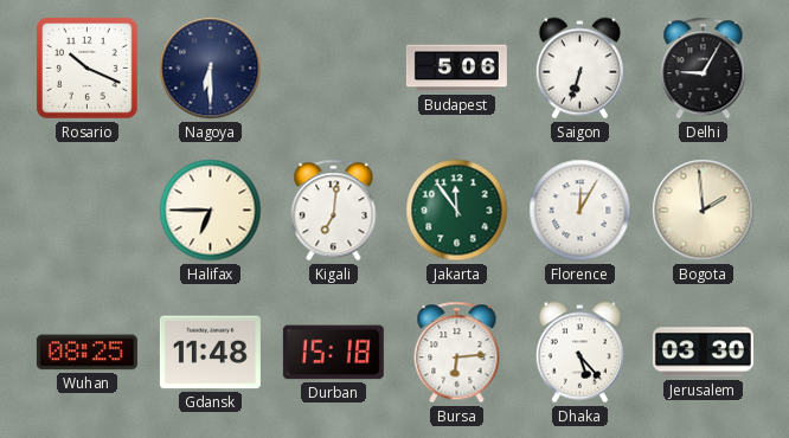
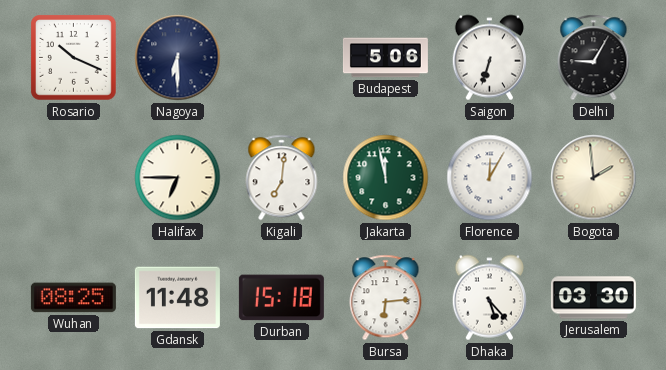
Jakarta: 11:54 -> 11:58
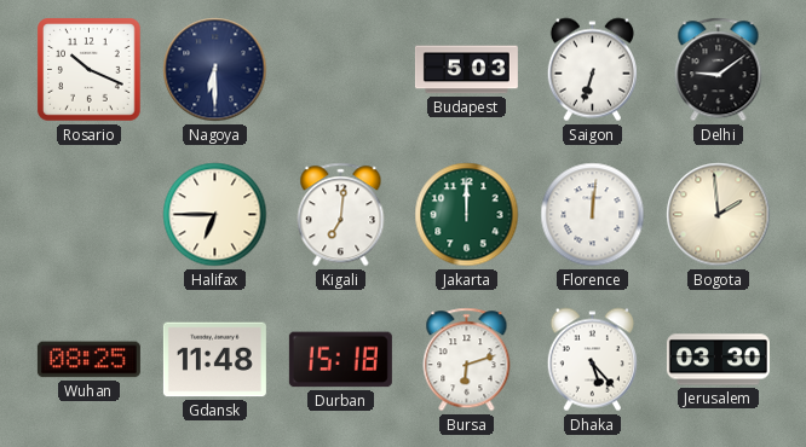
Budapest: 5:06 -> 5:03
Delhi: 9:05 -> 9:09
Jakarta: 11:58 -> 12:00
Florence: 12:05 -> 12:01
Bursa: 6:14 -> 6:12
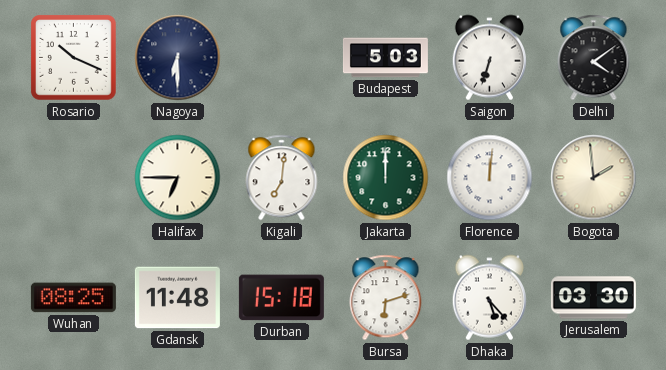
Delhi: 9:09 -> 4:09
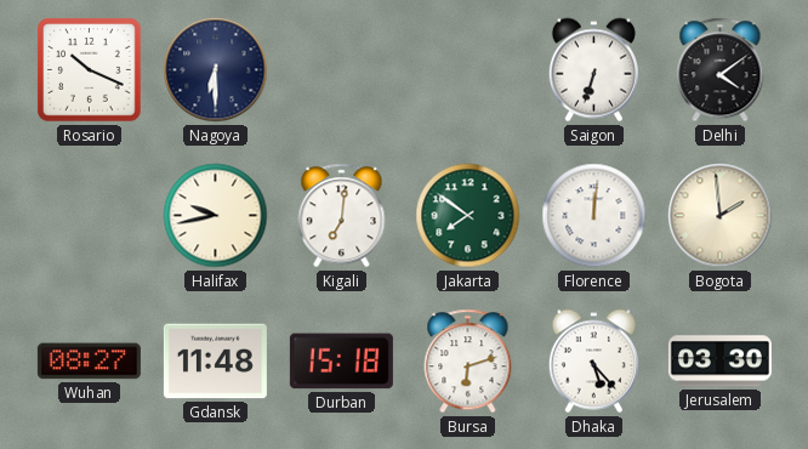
Budapest: 5:03 -> none
Halifax: 6:45 -> 9:43
Jakarta: 12:00 -> 7:51
Wuhan: 08:25 -> 08:27
